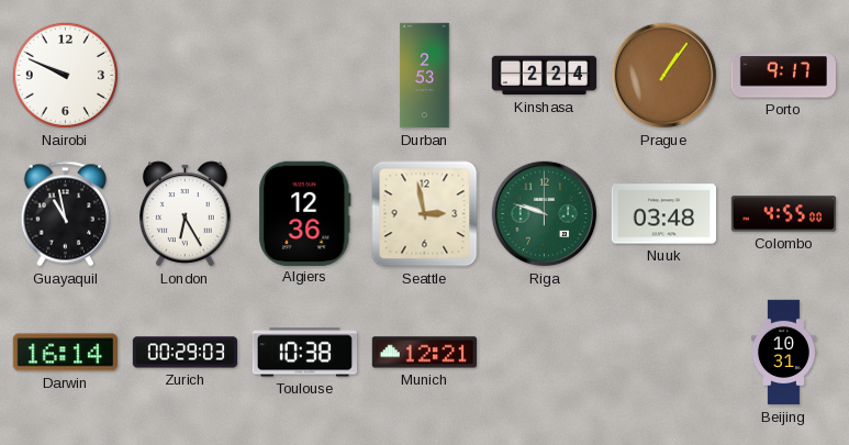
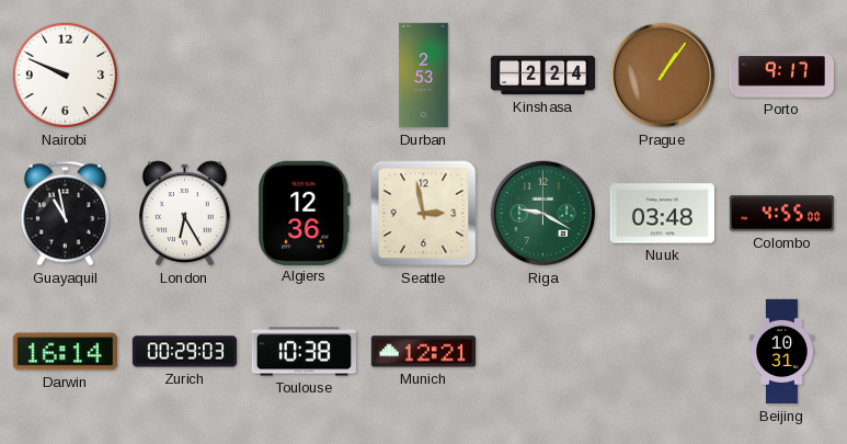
Riga: 9:48 -> 9:20
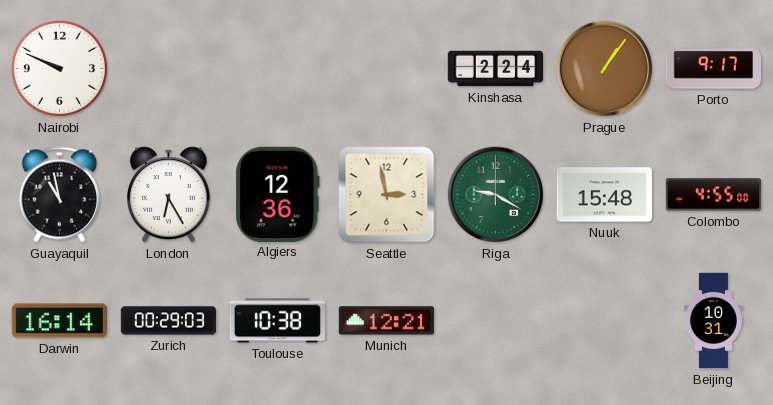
Durban: 2:53 -> none
Nuuk: 03:48 -> 15:48
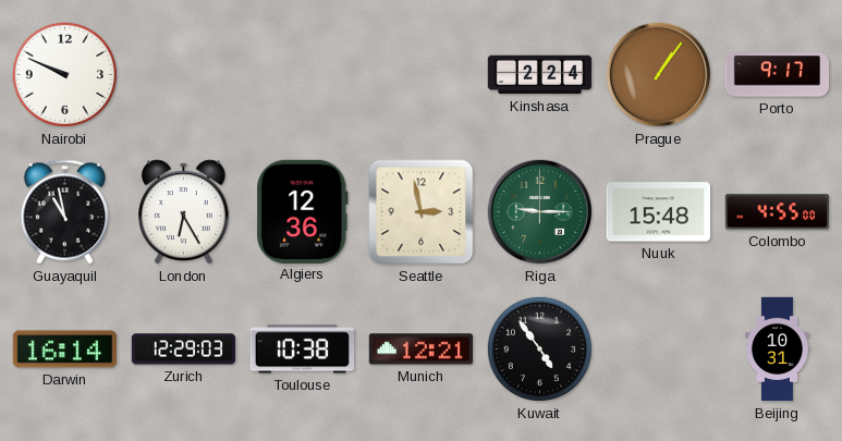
Riga: 9:20 -> 9:15
Zurich: 00:29 -> 12:29
Kuwait: none -> 4:54
